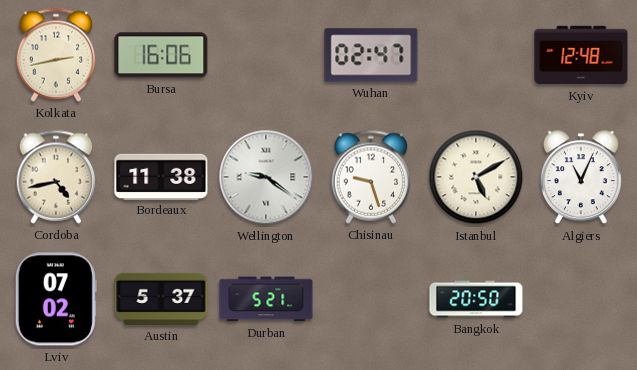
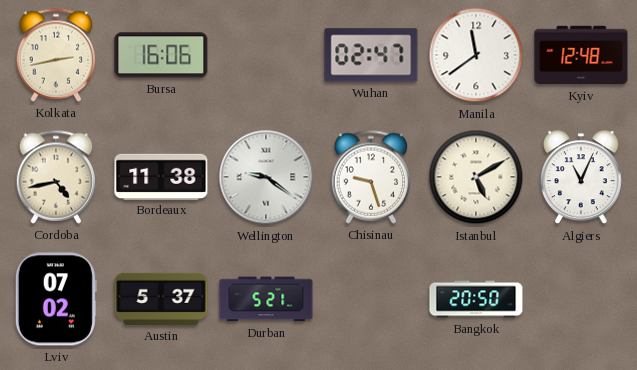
Manila: none -> 11:39
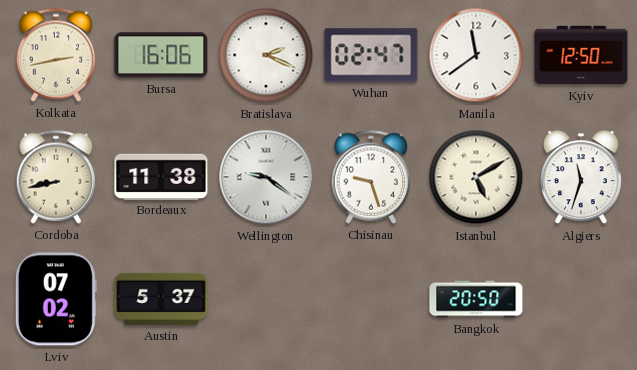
Bratislava: none -> 2:19
Kyiv: 12:48 -> 12:50
Cordoba: 4:43 -> 8:43
Algiers: 11:04 -> 11:33
Durban: 5:21 -> none
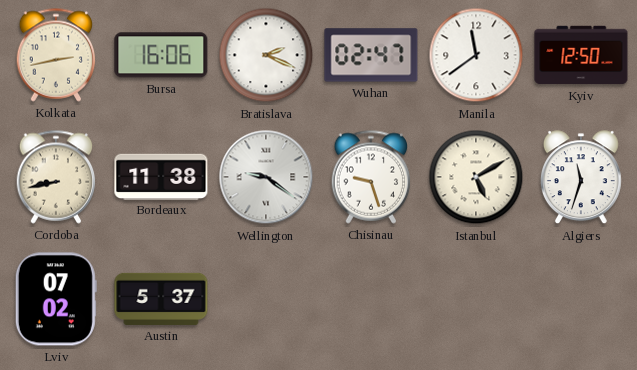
Bangkok: 20:50 -> none
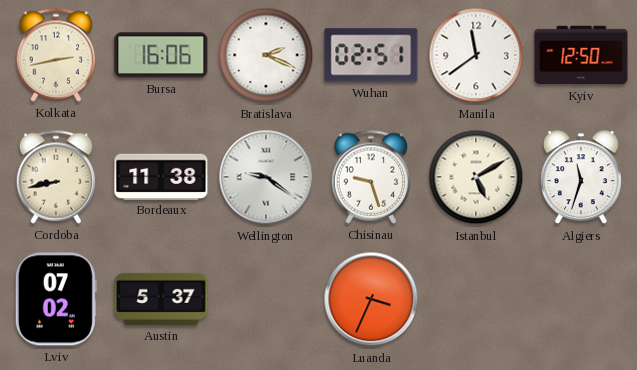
Wuhan: 02:47 -> 02:51
Luanda: none -> 3:34
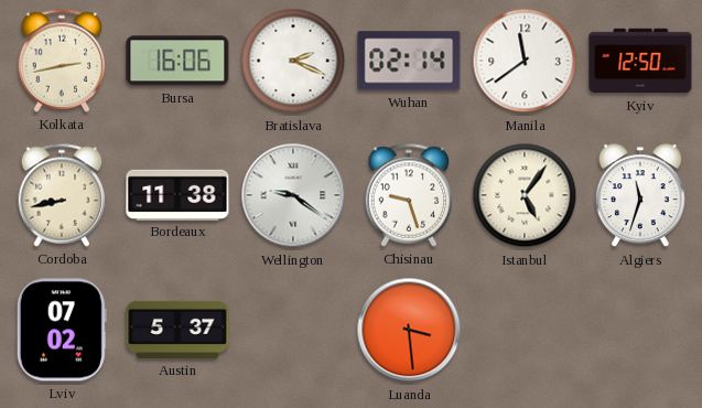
Wuhan: 02:51 -> 02:14
Istanbul: 5:10 -> 5:06
Luanda: 3:34 -> 3:29
